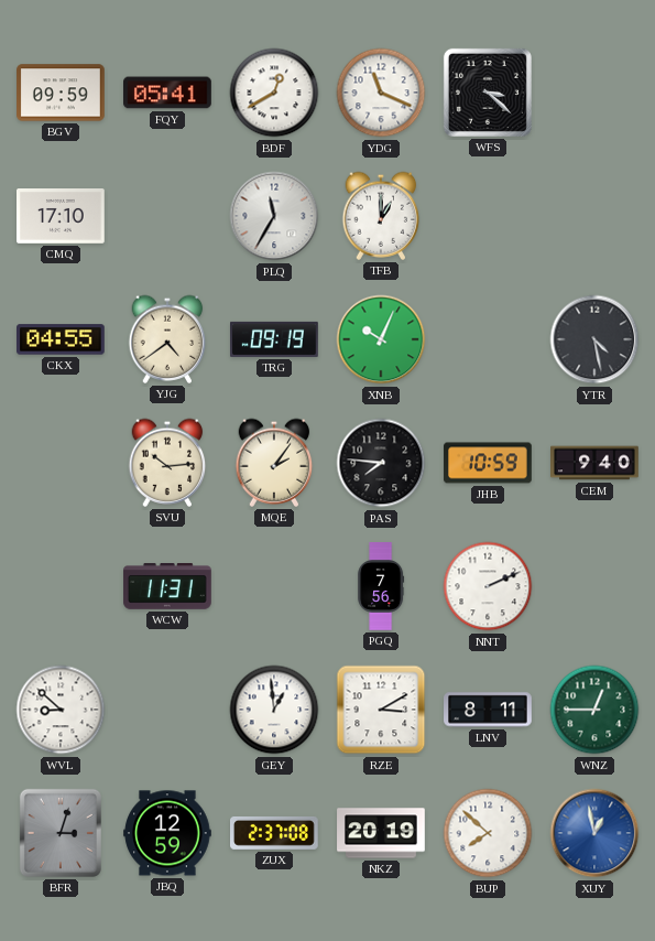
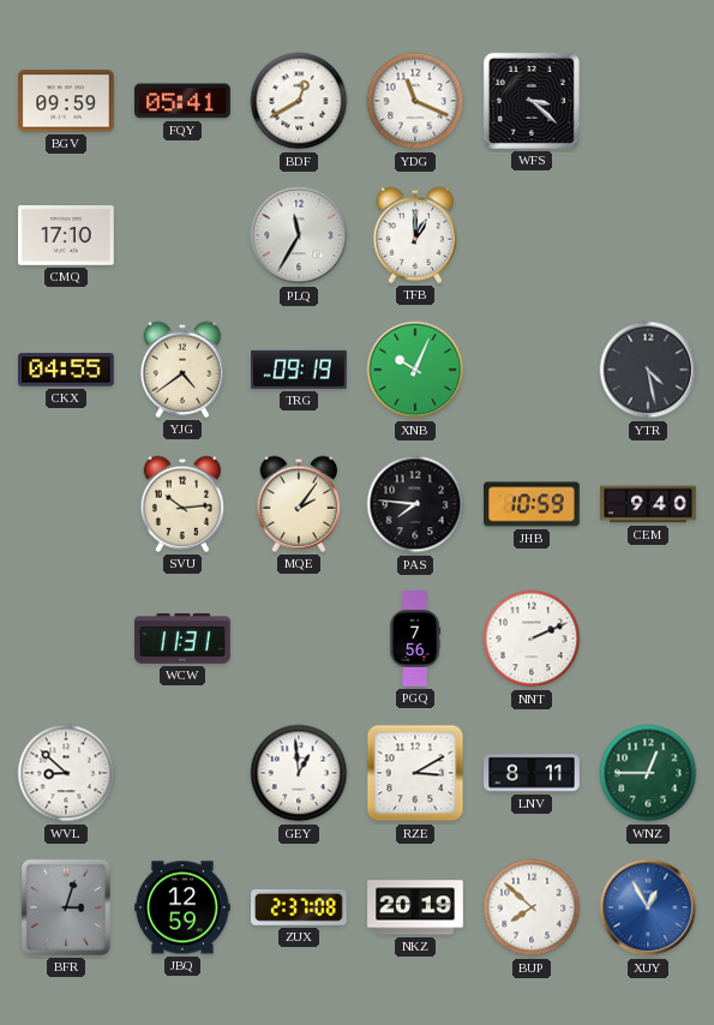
XUY: 12:58 -> 12:55
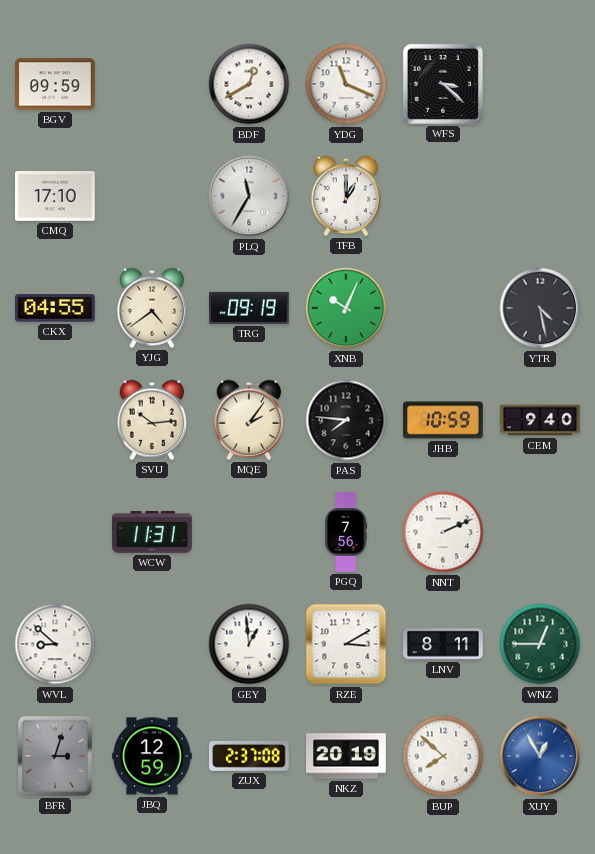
FQY: 05:41 -> none
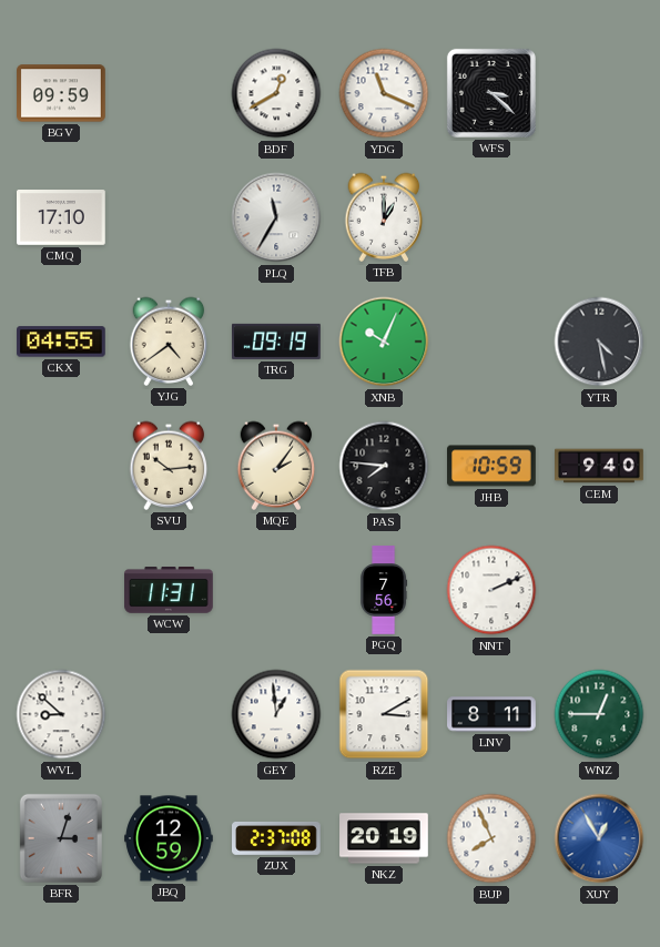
BUP: 7:52 -> 7:56
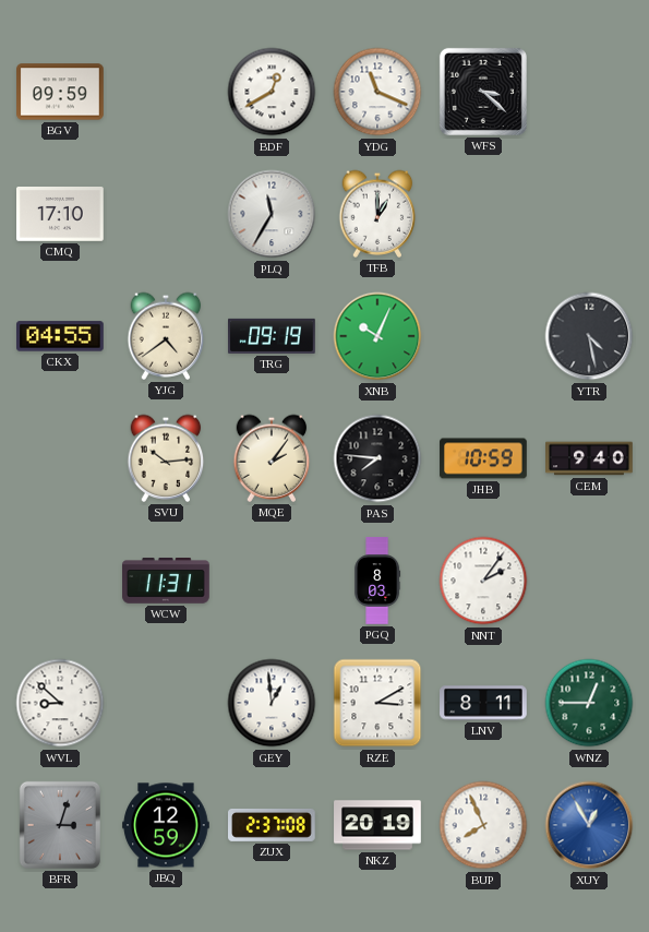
PGQ: 7:56 -> 8:03
NNT: 2:11 -> 2:06
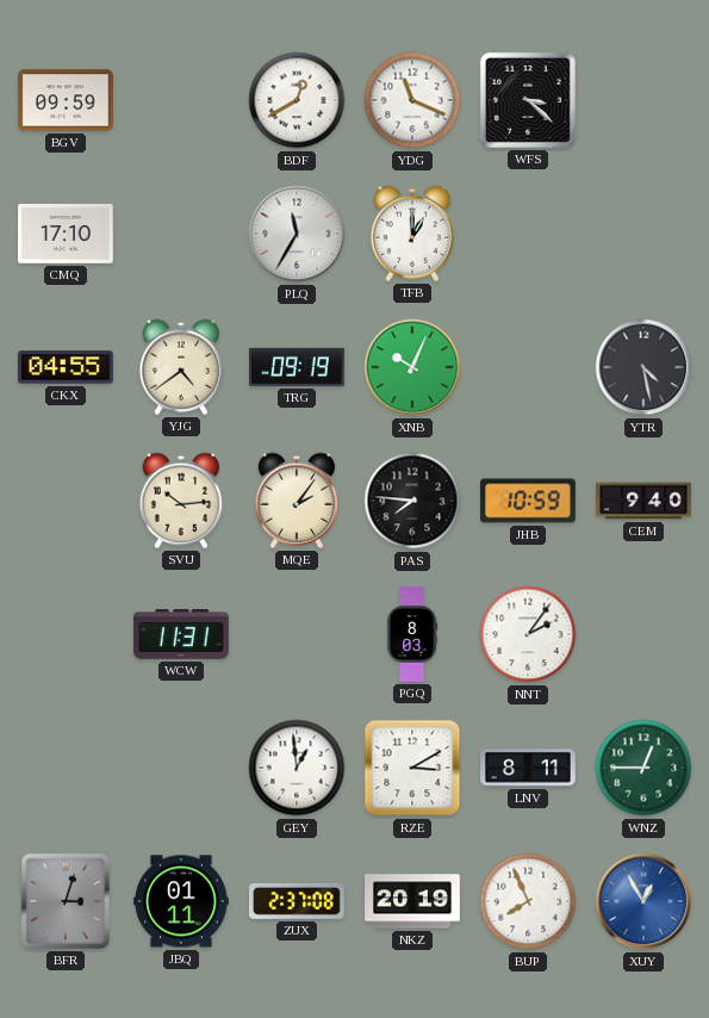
WVL: 8:52 -> none
JBQ: 12:59 -> 01:11
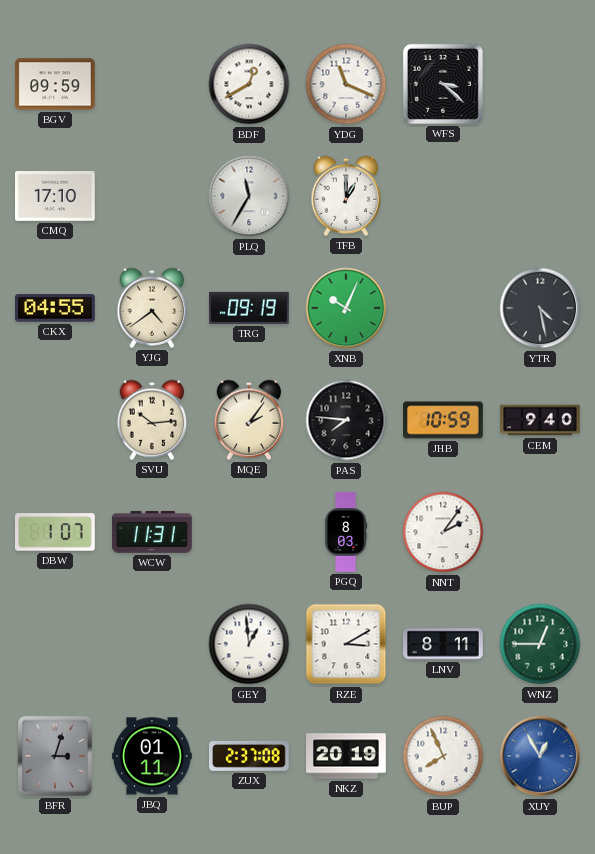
DBW: none -> 1:07
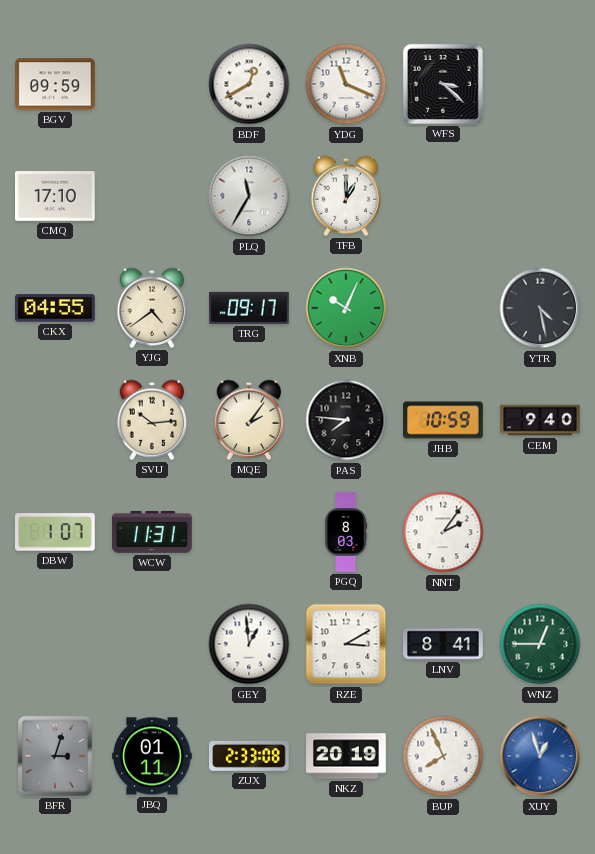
TRG: 09:19 -> 09:17
LNV: 8:11 -> 8:41
ZUX: 2:37 -> 2:33
XUY: 12:55 -> 12:57
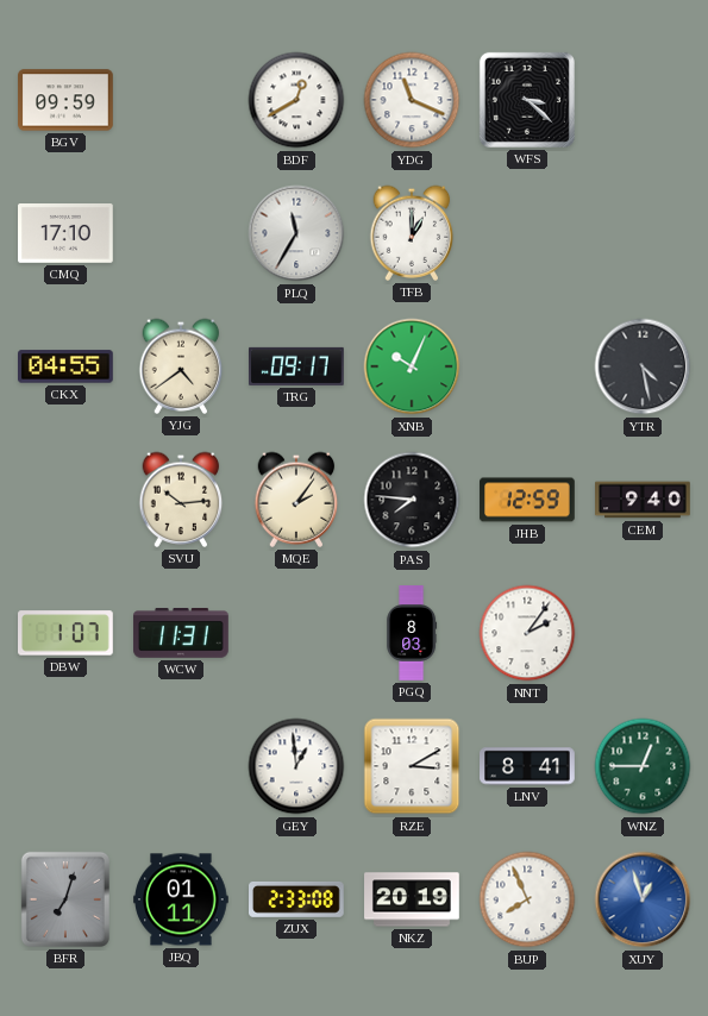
JHB: 10:59 -> 12:59
BFR: 3:03 -> 7:03
